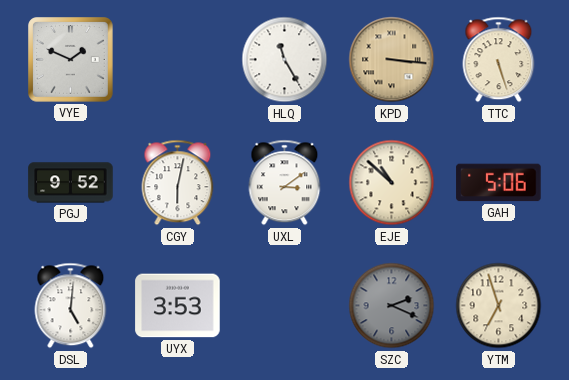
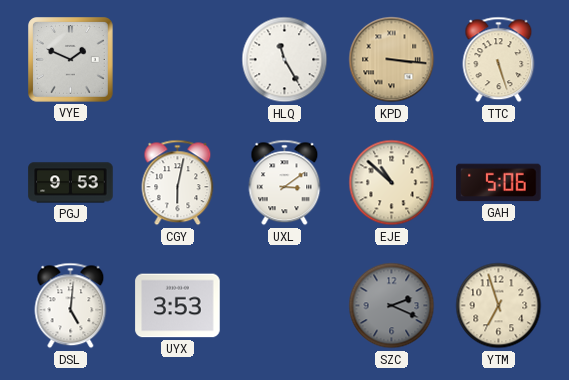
PGJ: 9:52 -> 9:53
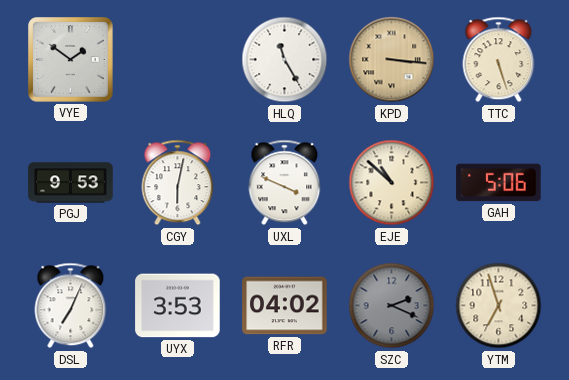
VYE: 1:49 -> 1:51
UXL: 3:09 -> 3:49
DSL: 5:01 -> 7:04
RFR: none -> 04:02
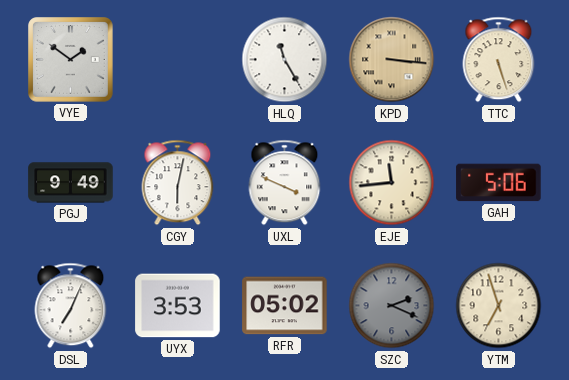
PGJ: 9:53 -> 9:49
EJE: 10:52 -> 11:44
RFR: 04:02 -> 05:02
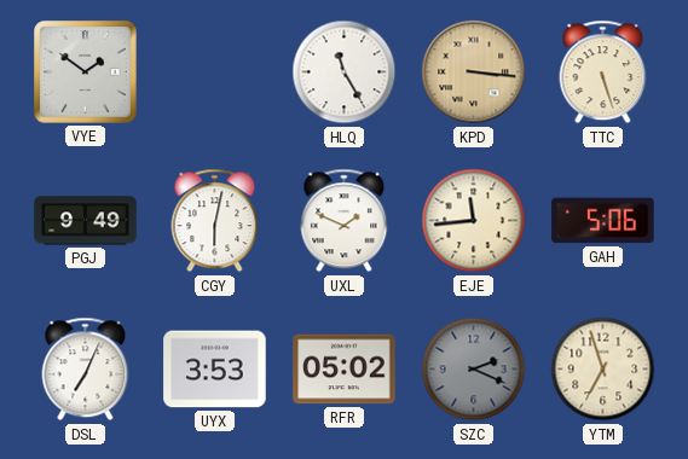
UXL: 3:49 -> 1:49
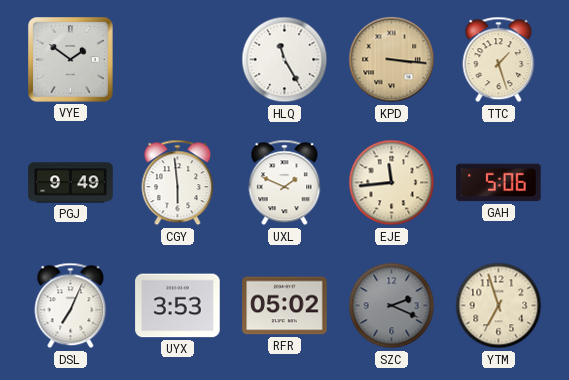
TTC: 5:27 -> 1:27
CGY: 6:02 -> 5:59
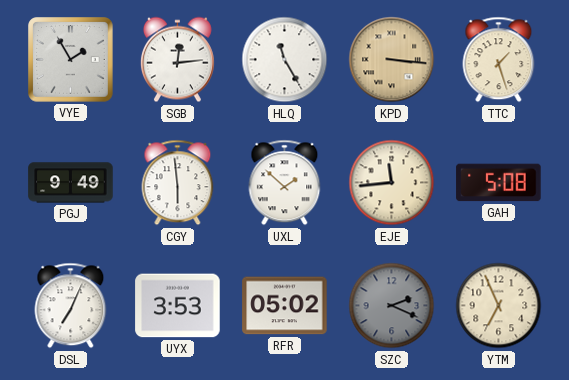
VYE: 1:51 -> 1:55
SGB: none -> 12:14
UXL: 1:49 -> 1:52
GAH: 5:06 -> 5:08
YTM: 6:57 -> 6:56
